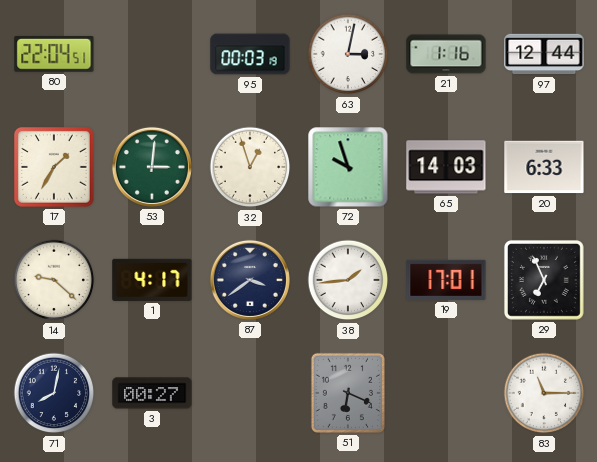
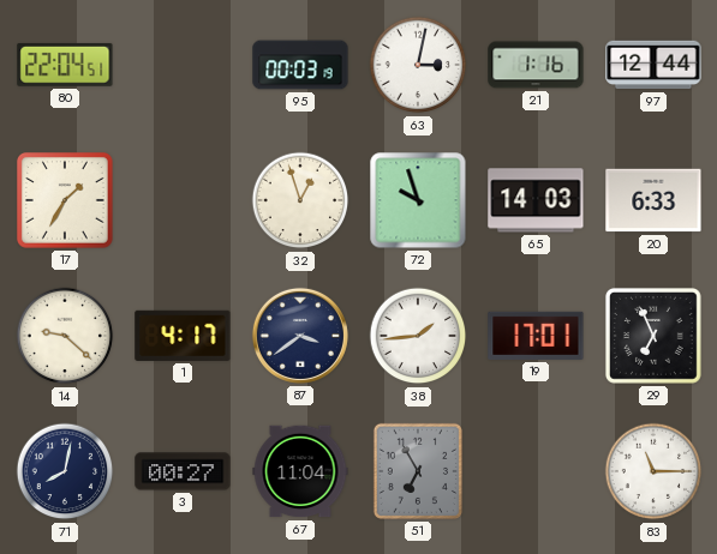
53: 3:01 -> none
67: none -> 11:04
51: 6:19 -> 6:55
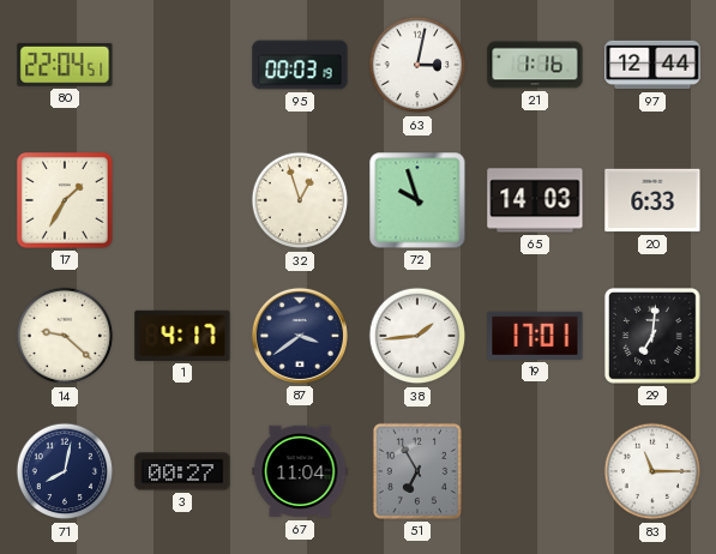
29: 6:56 -> 7:01
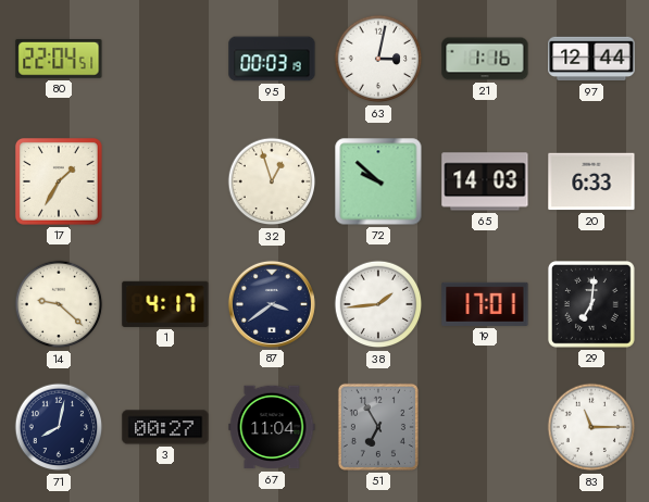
72: 9:57 -> 9:52
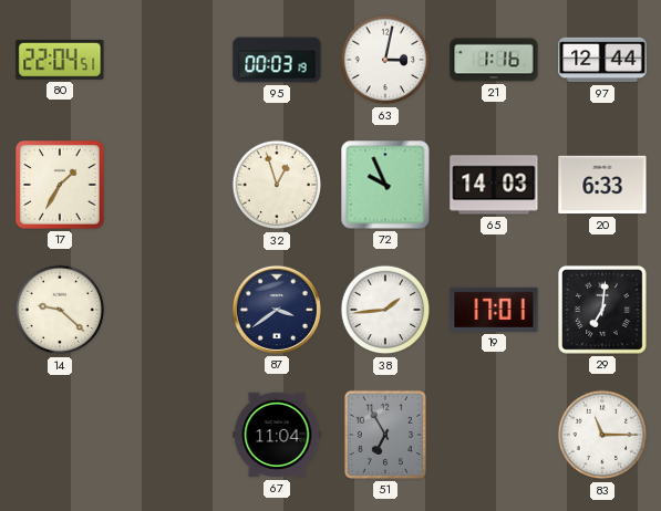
72: 9:52 -> 9:56
1: 4:17 -> none
71: 8:02 -> none
3: 00:27 -> none
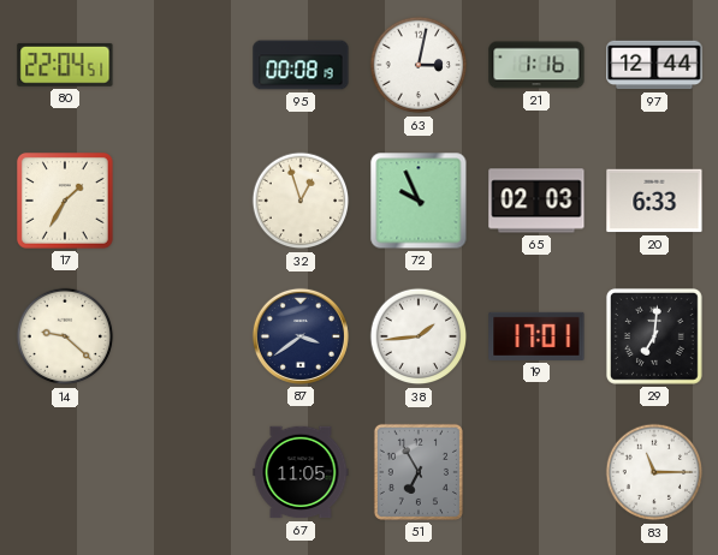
95: 00:03 -> 00:08
65: 14:03 -> 02:03
67: 11:04 -> 11:05
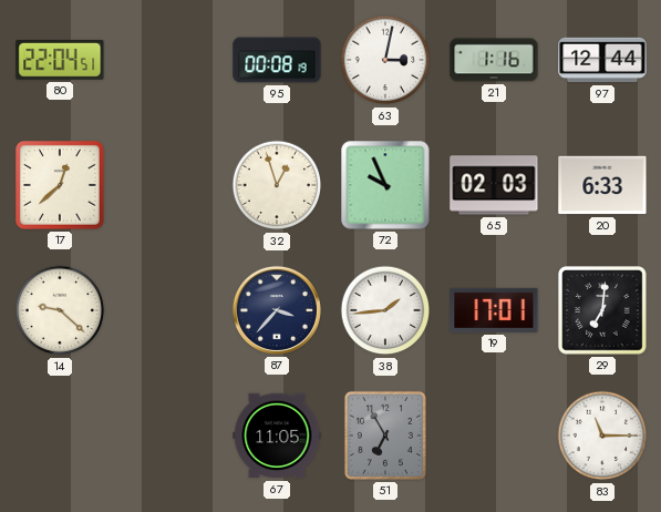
17: 1:35 -> 12:38
87: 3:39 -> 3:37
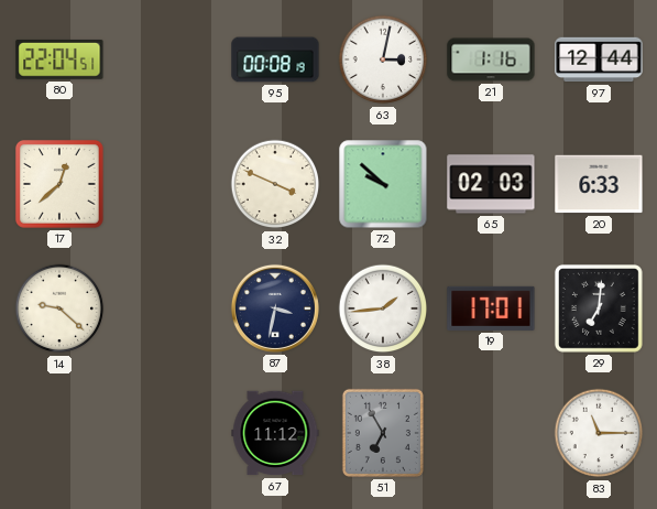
32: 12:57 -> 3:49
72: 9:56 -> 9:52
87: 3:37 -> 3:32
67: 11:05 -> 11:12
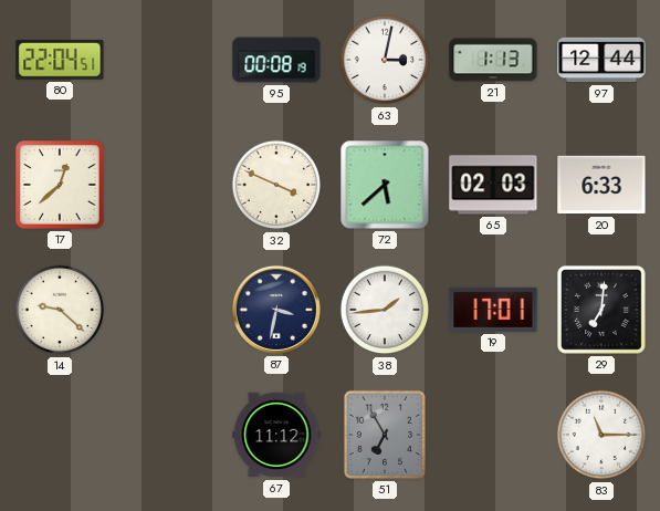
21: 1:16 -> 1:13
72: 9:52 -> 5:38
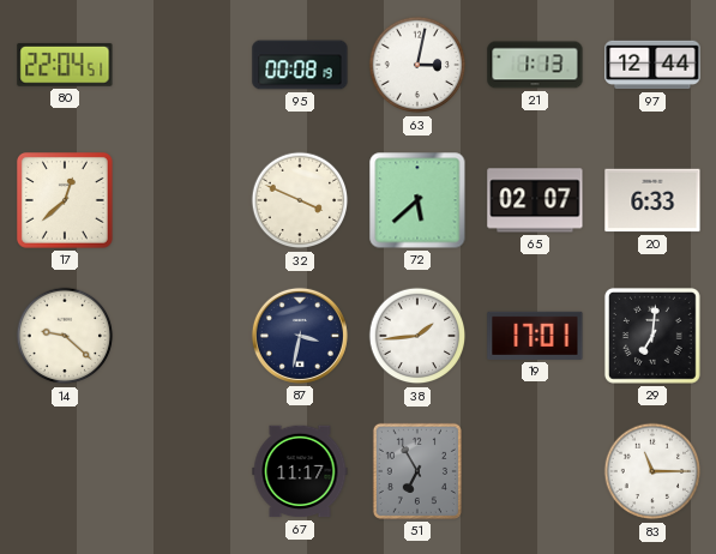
65: 02:03 -> 02:07
67: 11:12 -> 11:17
